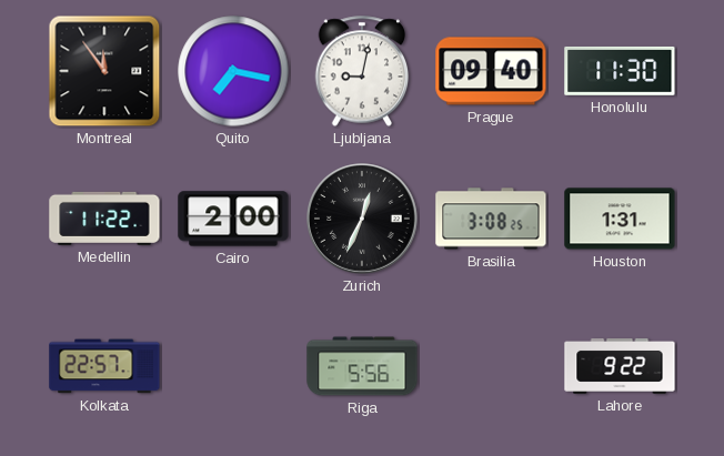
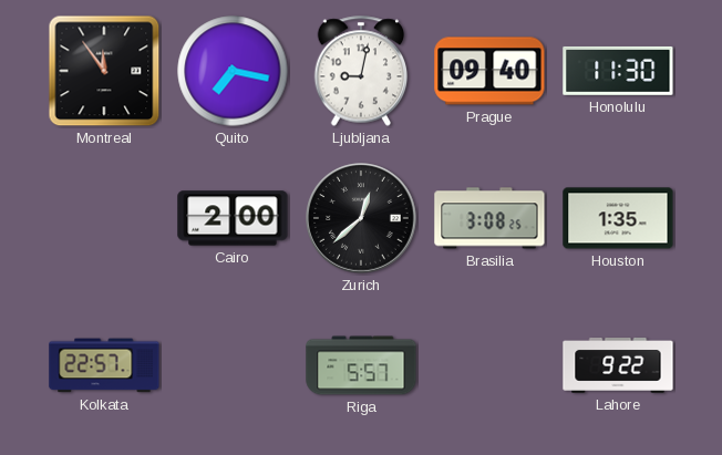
Medellin: 11:22 -> none
Zurich: 12:34 -> 12:38
Houston: 1:31 -> 1:35
Riga: 5:56 -> 5:57
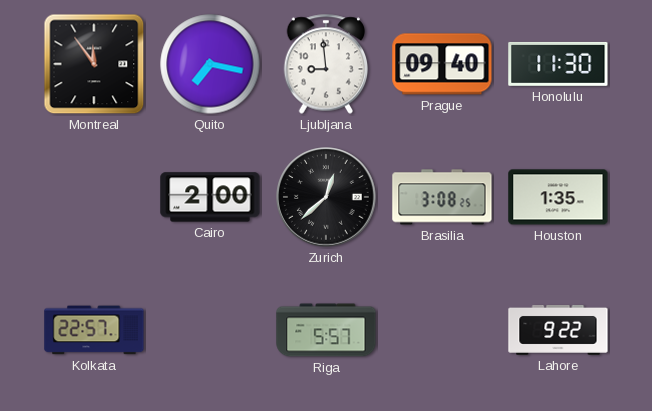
Ljubljana: 9:02 -> 8:59
